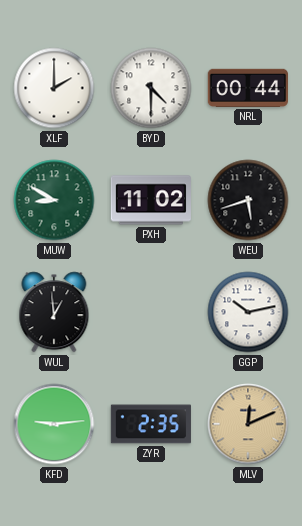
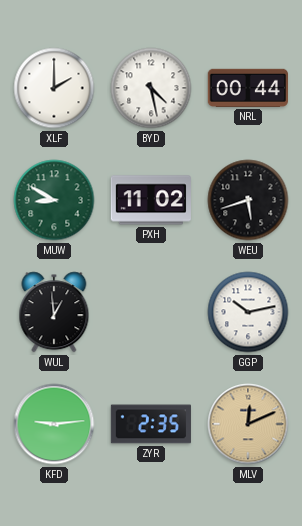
BYD: 4:30 -> 4:28
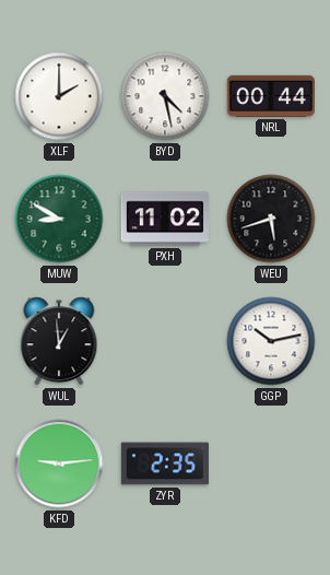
MLV: 12:11 -> none
